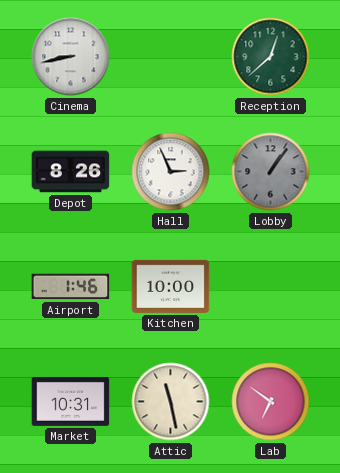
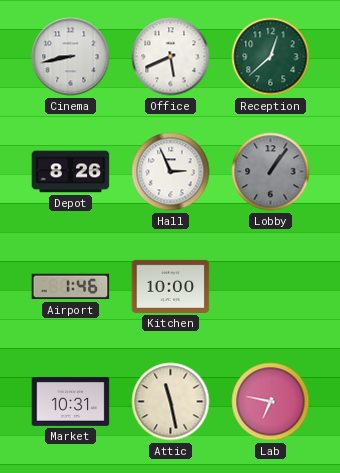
Office: none -> 5:41
Lab: 6:51 -> 6:47
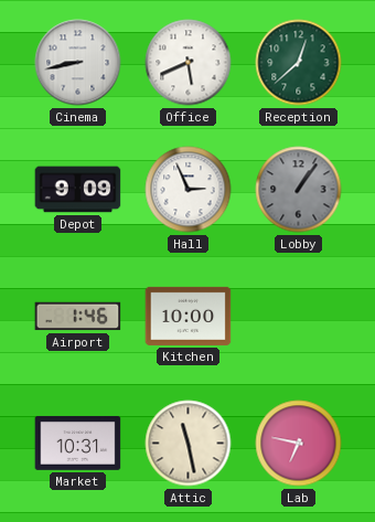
Depot: 8:26 -> 9:09
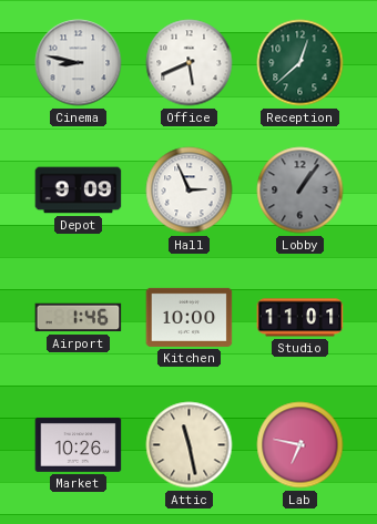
Cinema: 8:43 -> 8:47
Studio: none -> 11:01
Market: 10:31 -> 10:26
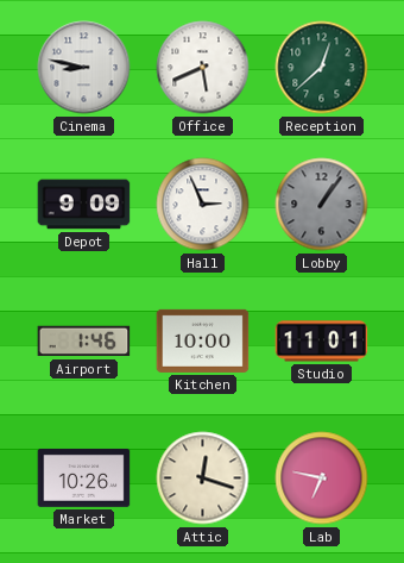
Attic: 11:28 -> 12:18
